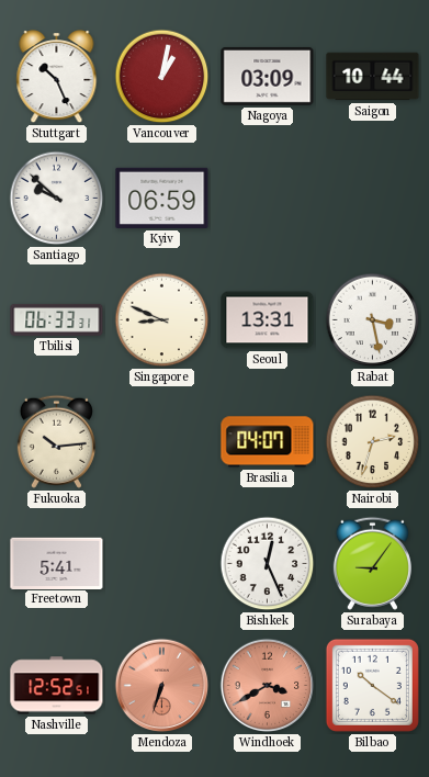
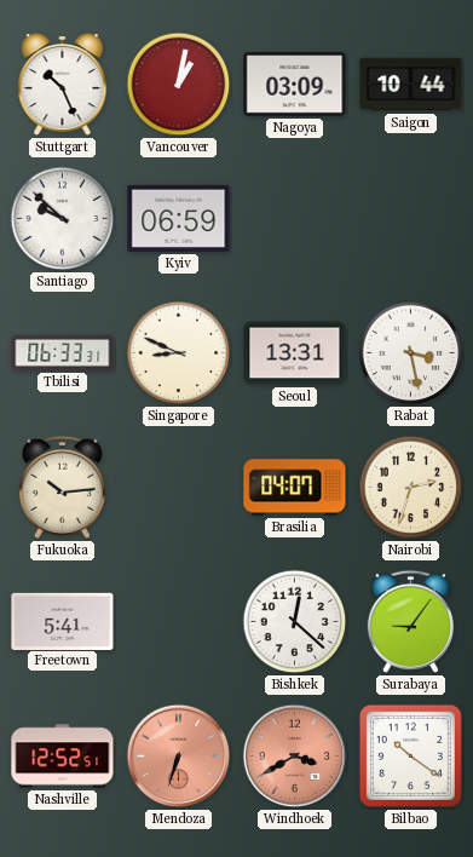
Bishkek: 12:26 -> 12:22
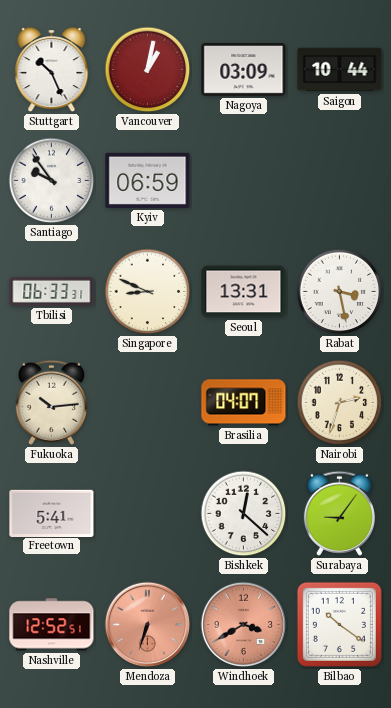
Santiago: 9:52 -> 9:54
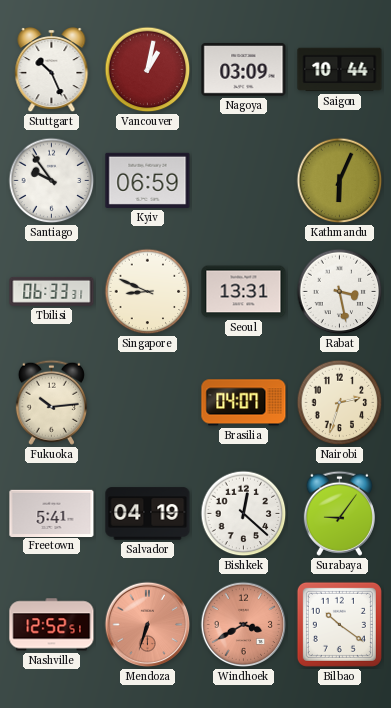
Kathmandu: none -> 6:04
Salvador: none -> 04:19
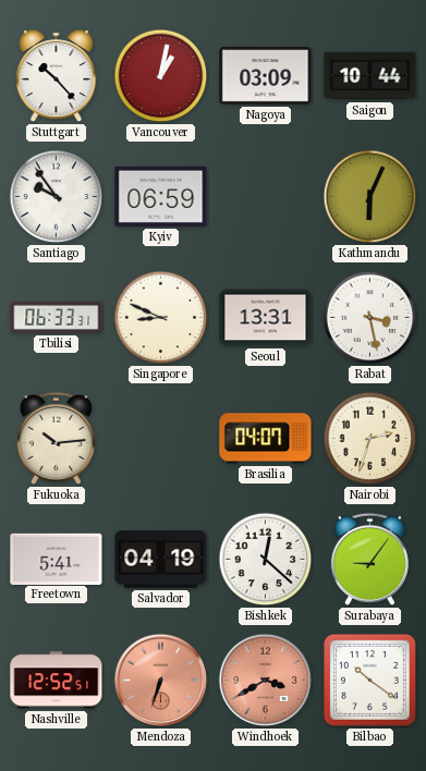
Stuttgart: 10:26 -> 10:23
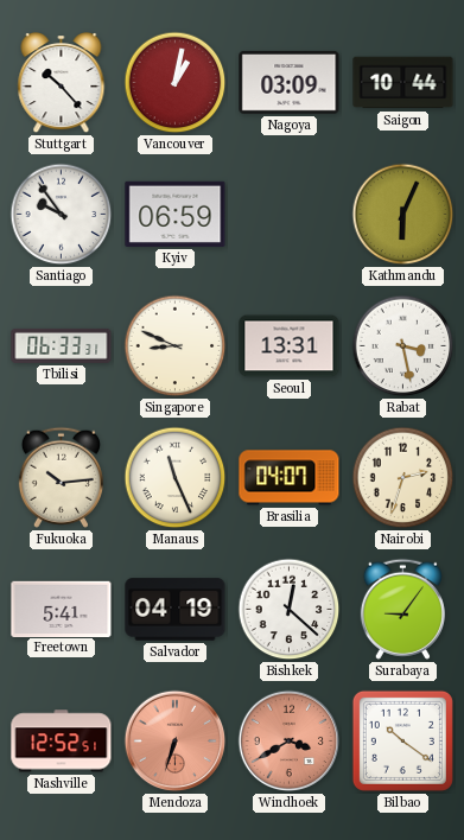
Manaus: none -> 11:26
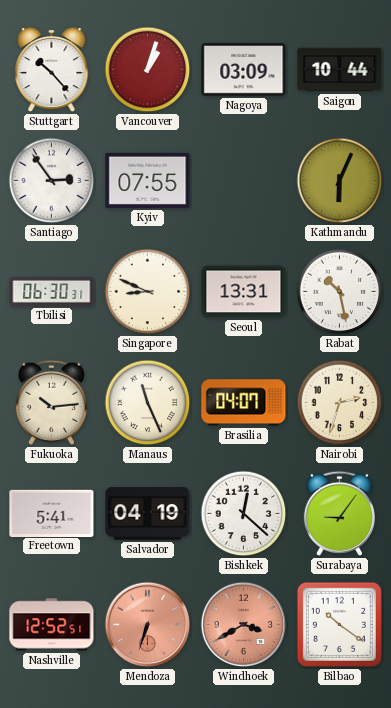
Vancouver: 1:02 -> 1:03
Santiago: 9:54 -> 2:54
Kyiv: 06:59 -> 07:55
Tbilisi: 06:33 -> 06:30
Rabat: 3:28 -> 10:28
